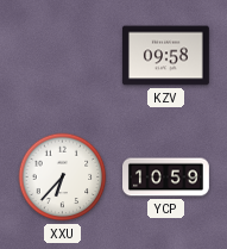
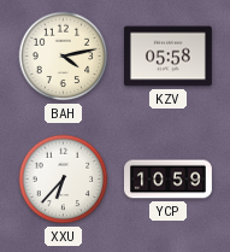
BAH: none -> 4:13
KZV: 09:58 -> 05:58
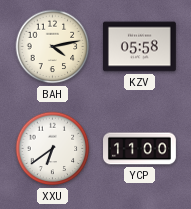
XXU: 6:37 -> 6:39
YCP: 10:59 -> 11:00
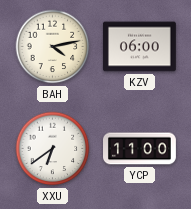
KZV: 05:58 -> 06:00
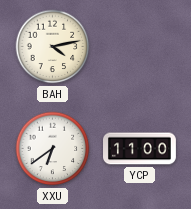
KZV: 06:00 -> none
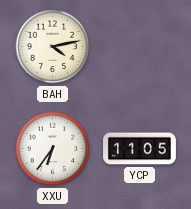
XXU: 6:39 -> 6:36
YCP: 11:00 -> 11:05
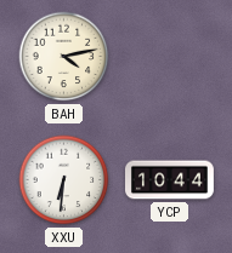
XXU: 6:36 -> 6:31
YCP: 11:05 -> 10:44
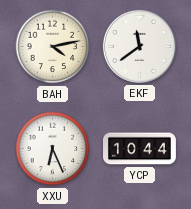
EKF: none -> 11:39
XXU: 6:31 -> 6:26
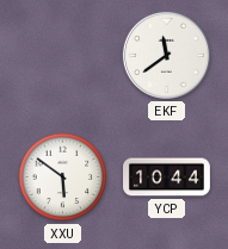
BAH: 4:13 -> none
XXU: 6:26 -> 5:51
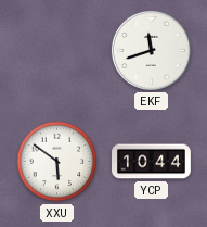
EKF: 11:39 -> 11:42
